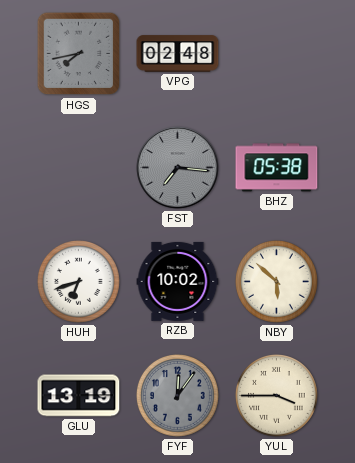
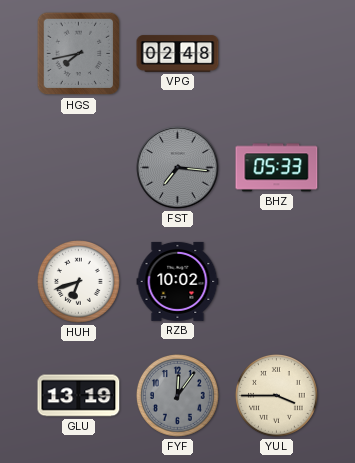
BHZ: 05:38 -> 05:33
NBY: 5:52 -> none
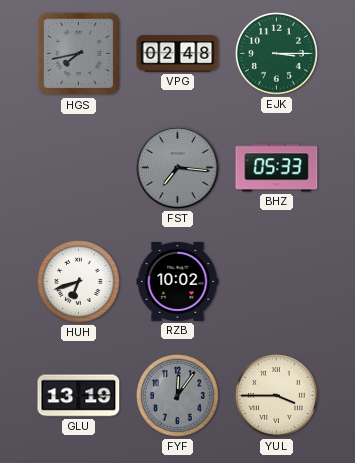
EJK: none -> 3:15
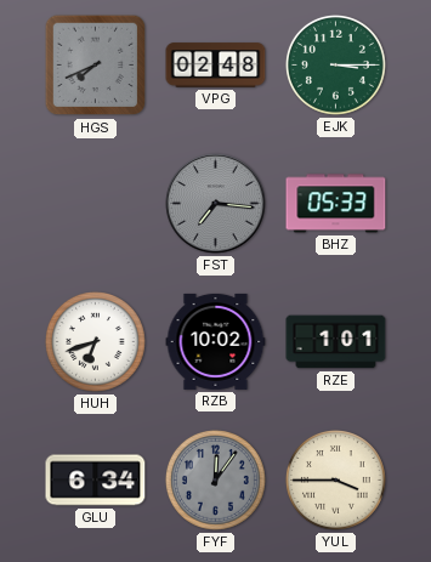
HGS: 7:43 -> 7:41
RZE: none -> 1:01
GLU: 13:19 -> 6:34
